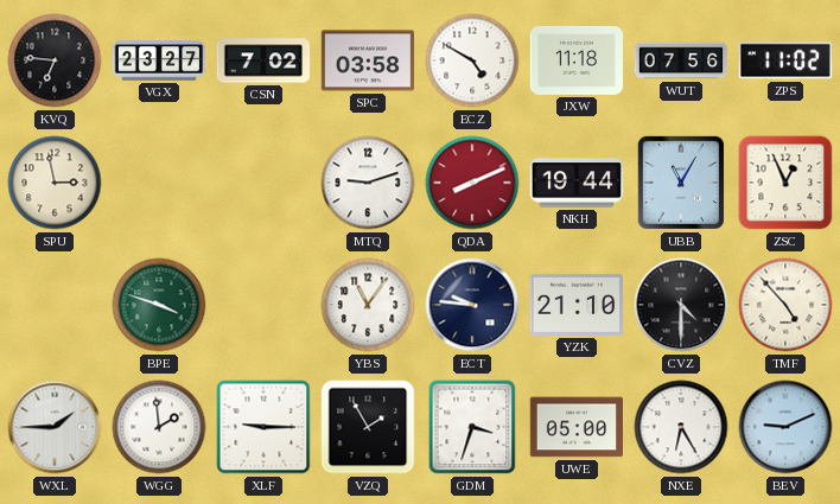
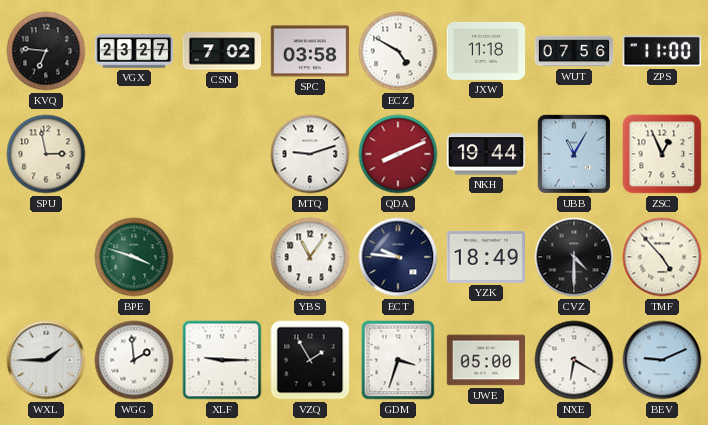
ZPS: 11:02 -> 11:00
YZK: 21:10 -> 18:49
NXE: 6:25 -> 6:20
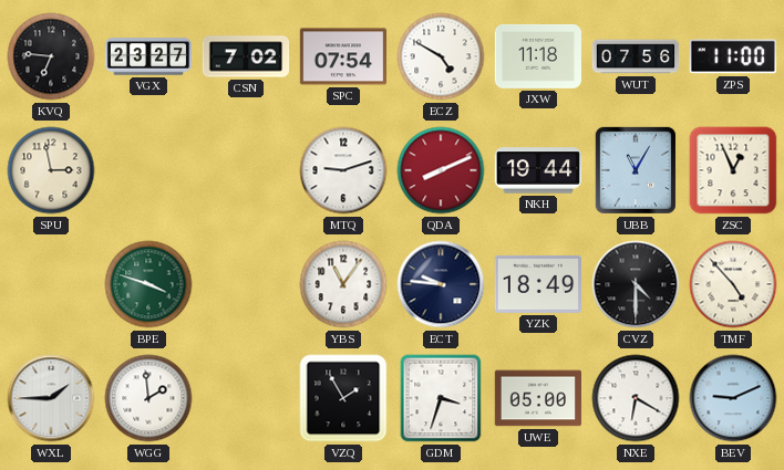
SPC: 03:58 -> 07:54
XLF: 9:15 -> none
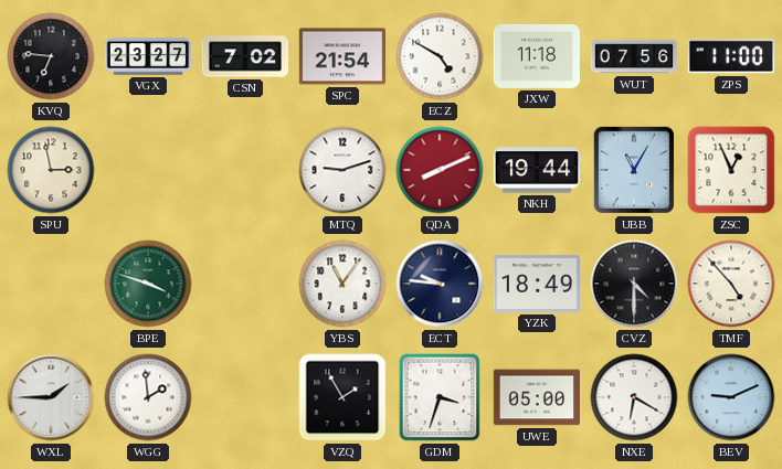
SPC: 07:54 -> 21:54
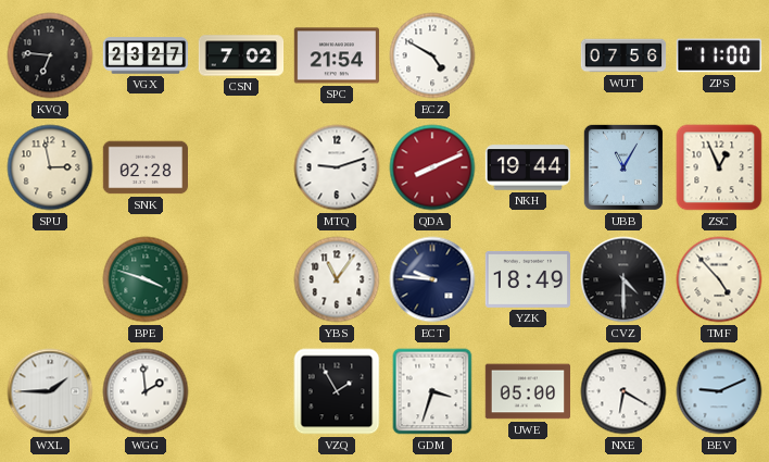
JXW: 11:18 -> none
SNK: none -> 02:28
